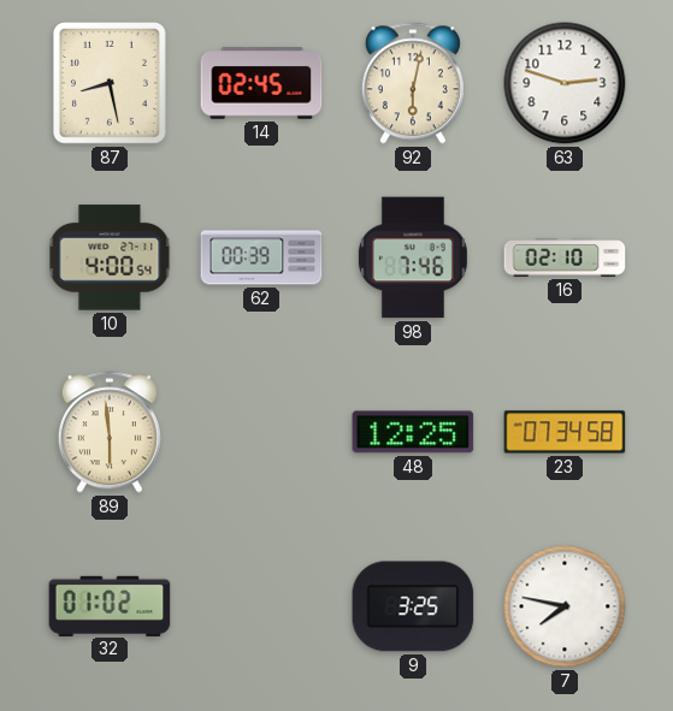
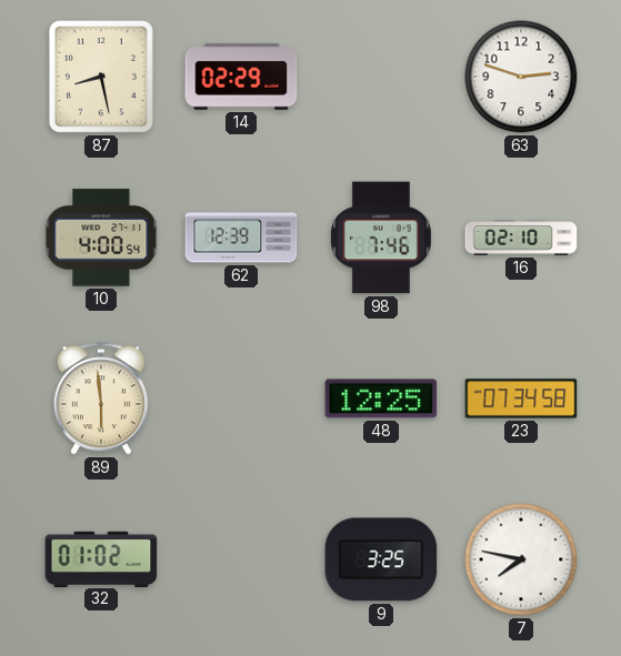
14: 02:45 -> 02:29
92: 6:02 -> none
62: 00:39 -> 12:39
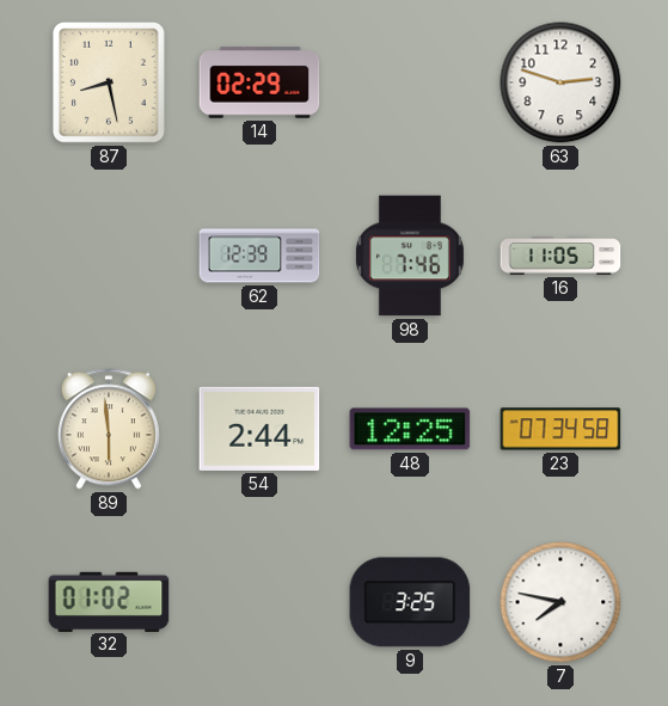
10: 4:00 -> none
16: 02:10 -> 11:05
54: none -> 2:44
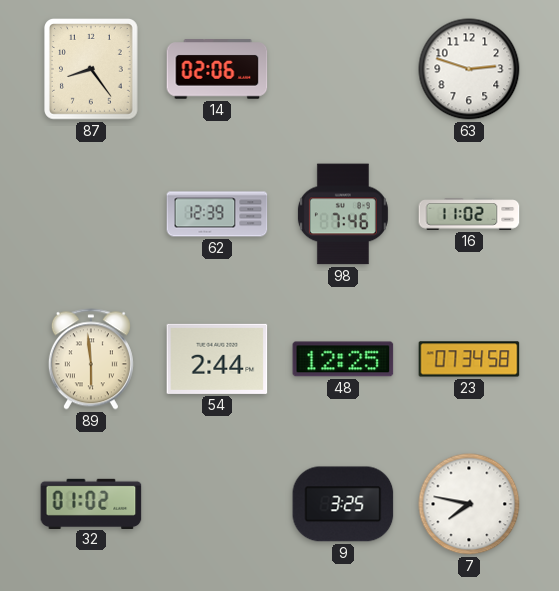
87: 8:28 -> 8:24
14: 02:29 -> 02:06
16: 11:05 -> 11:02
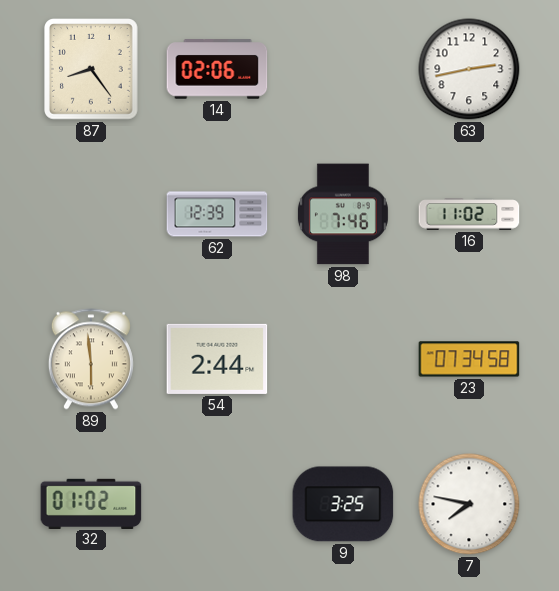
63: 2:48 -> 2:43
48: 12:25 -> none
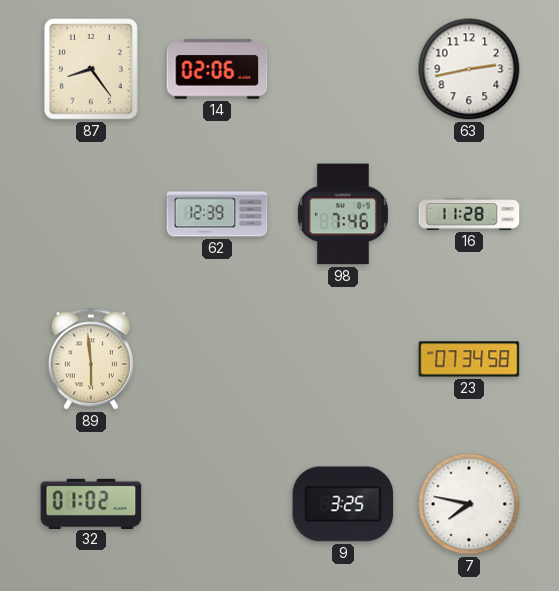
16: 11:02 -> 11:28
54: 2:44 -> none
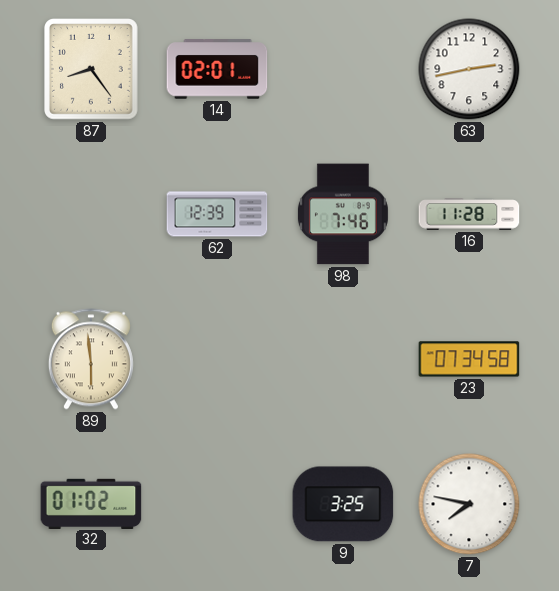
14: 02:06 -> 02:01
